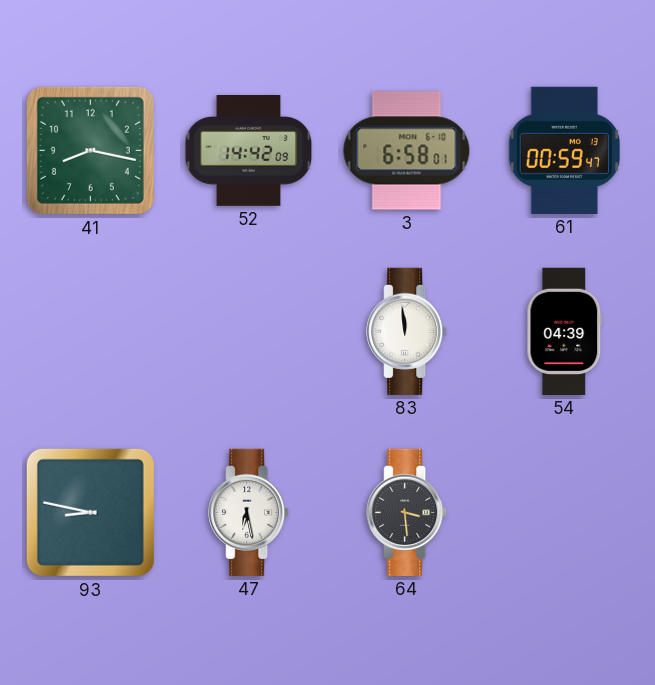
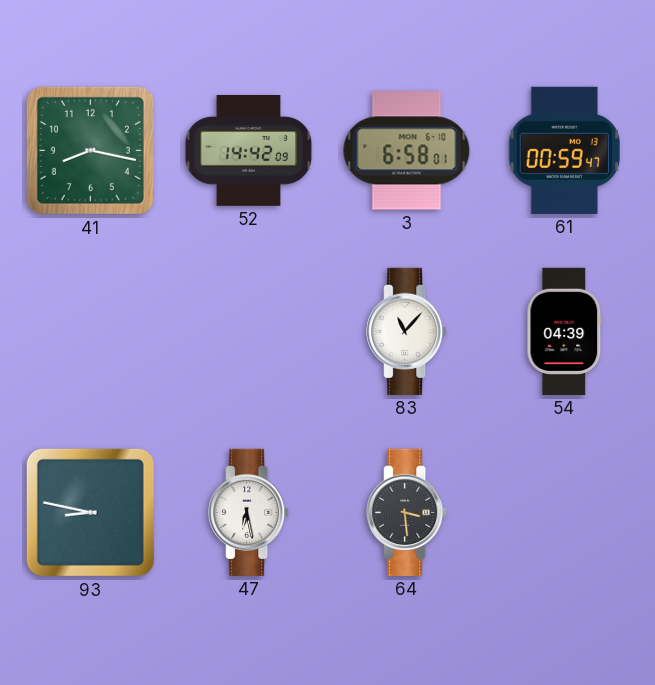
83: 11:59 -> 11:07
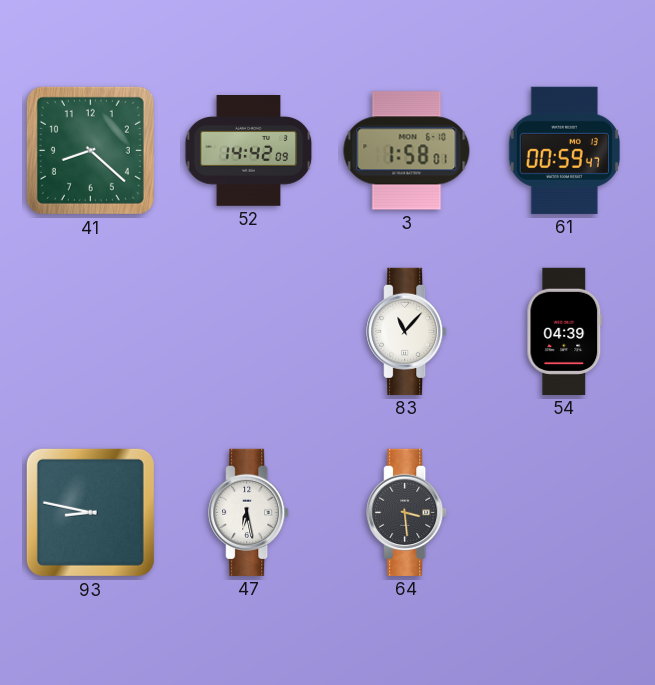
41: 8:17 -> 8:22
3: 6:58 -> 1:58
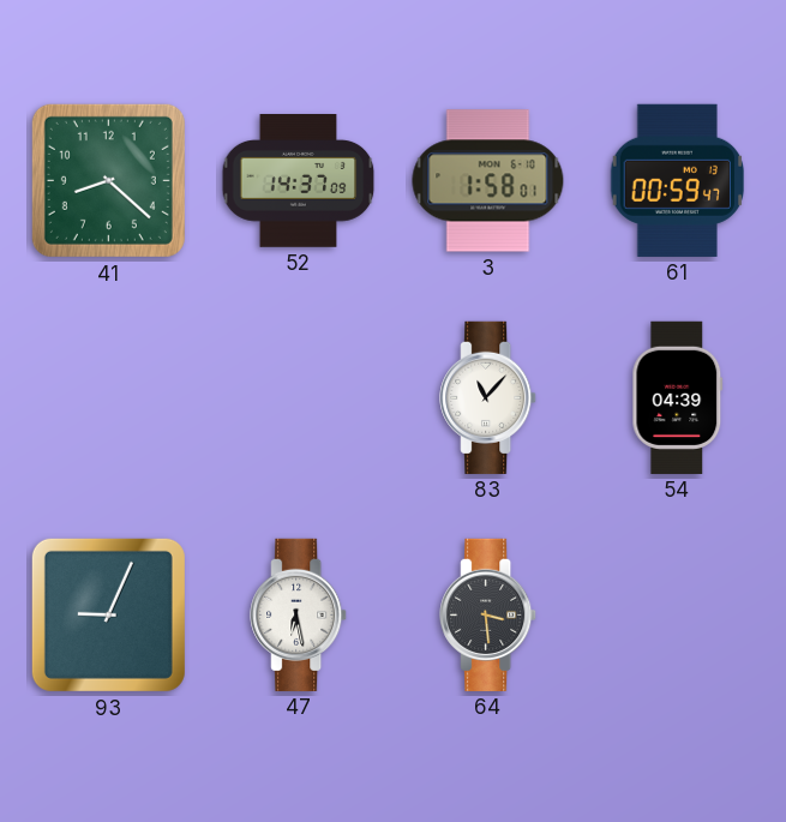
52: 14:42 -> 14:37
93: 8:47 -> 9:04
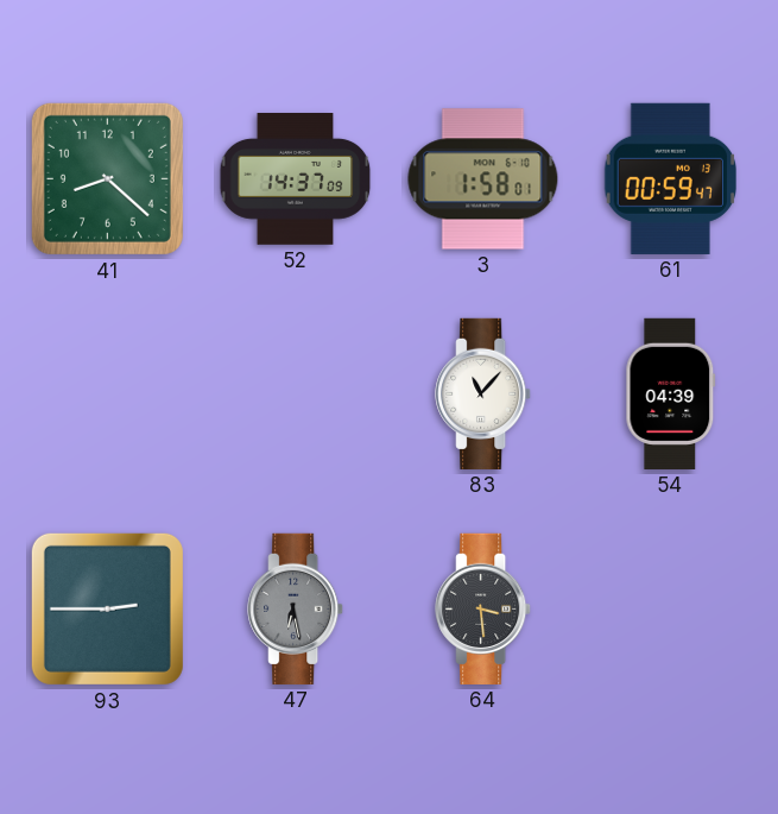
93: 9:04 -> 2:45
47 dial: white -> grey
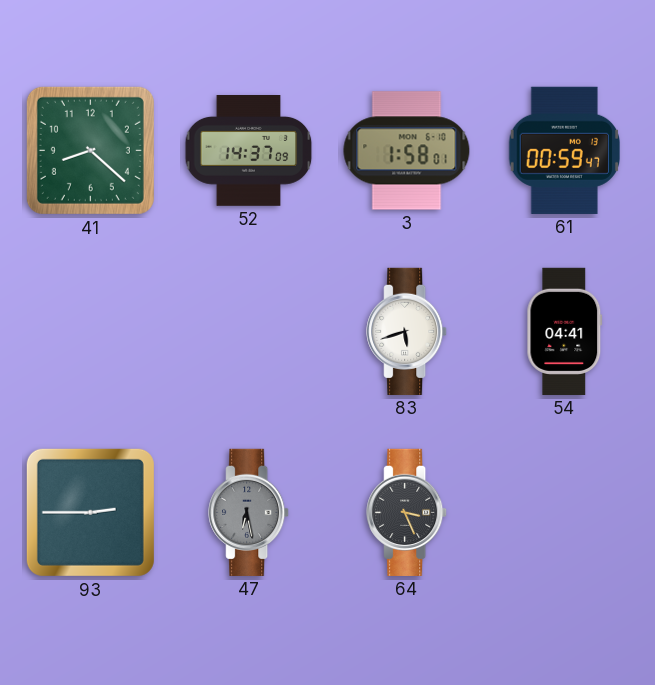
83: 11:07 -> 5:42
54: 04:39 -> 04:41
64: 3:29 -> 3:26
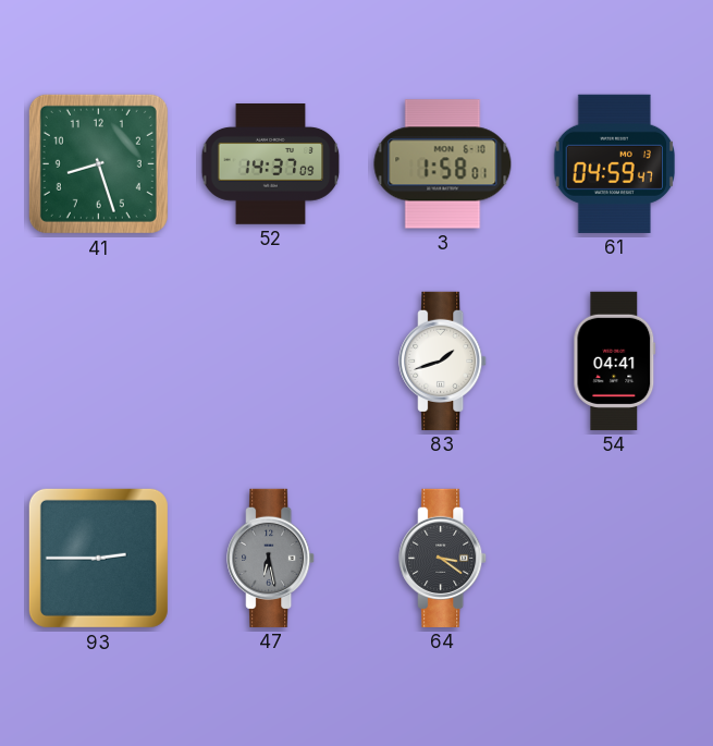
41: 8:22 -> 8:27
61: 00:59 -> 04:59
83: 5:42 -> 1:42
64: 3:26 -> 3:21
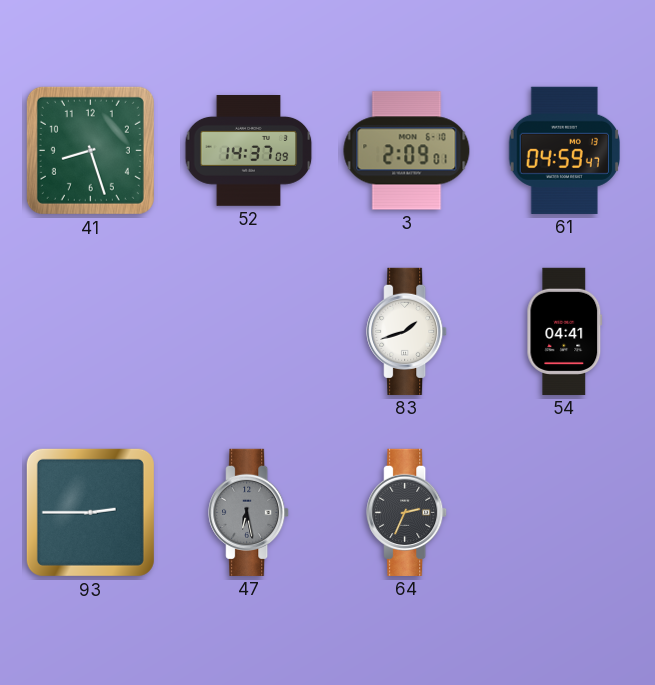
3: 1:58 -> 2:09
64: 3:21 -> 2:34
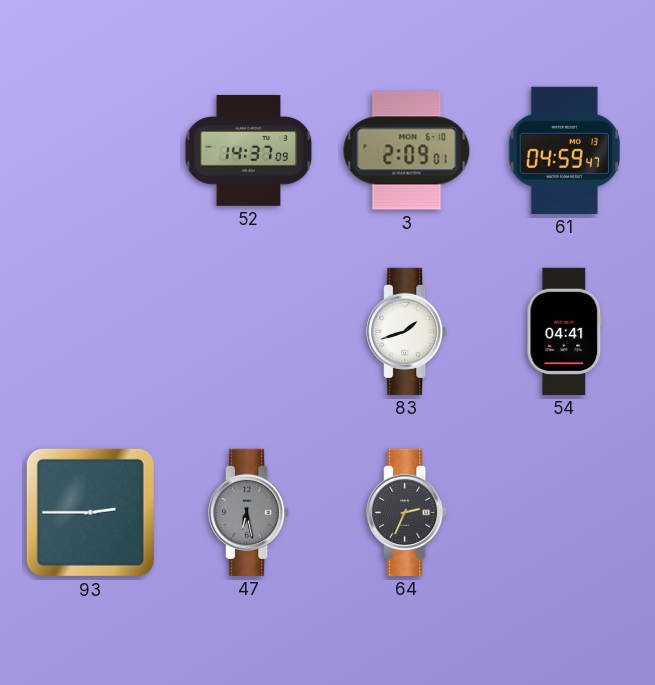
41: 8:27 -> none
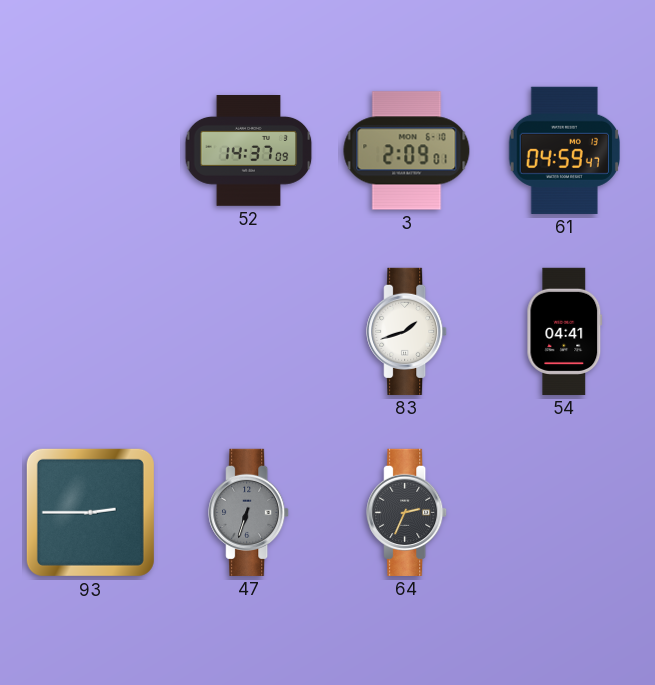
47: 6:28 -> 6:33
